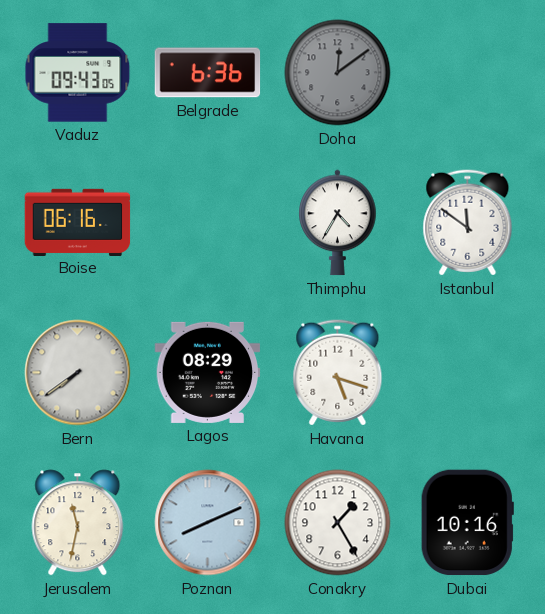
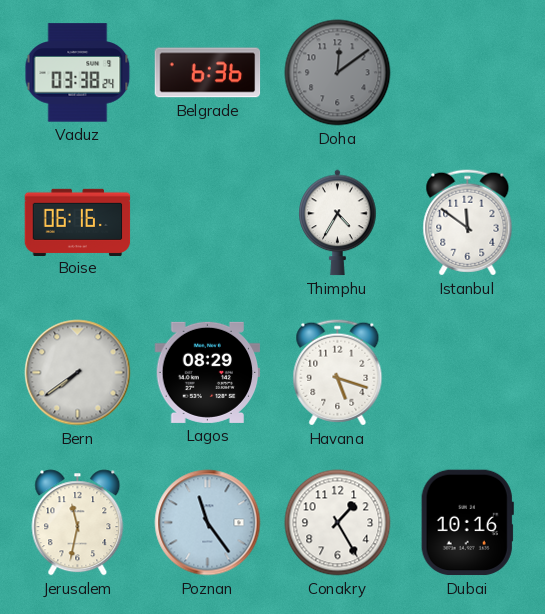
Vaduz: 09:43 -> 03:38
Poznan: 8:11 -> 11:24
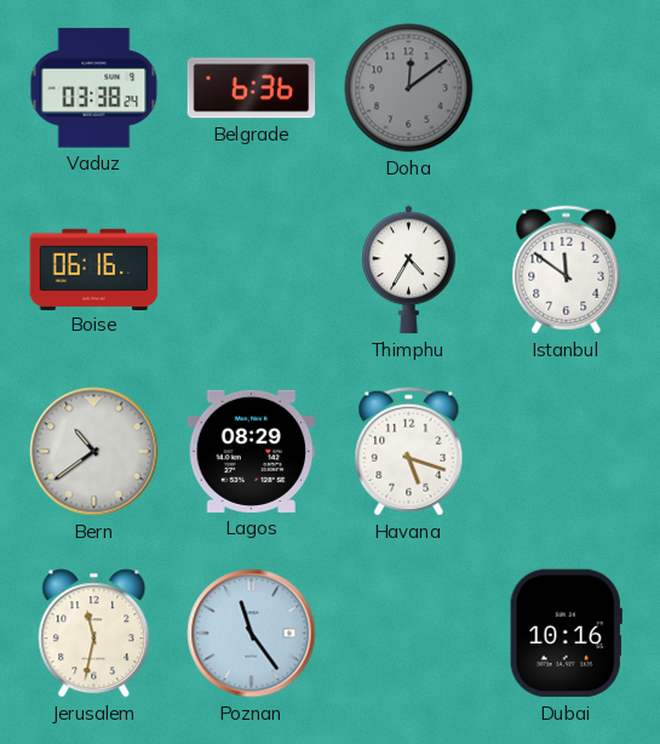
Bern: 7:39 -> 10:39
Conakry: 1:25 -> none
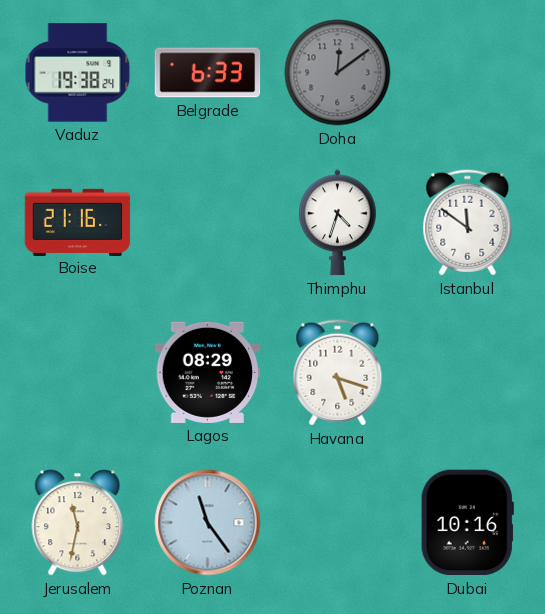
Vaduz: 03:38 -> 19:38
Belgrade: 6:36 -> 6:33
Boise: 06:16 -> 21:16
Thimphu: 4:35 -> 4:33
Bern: 10:39 -> none
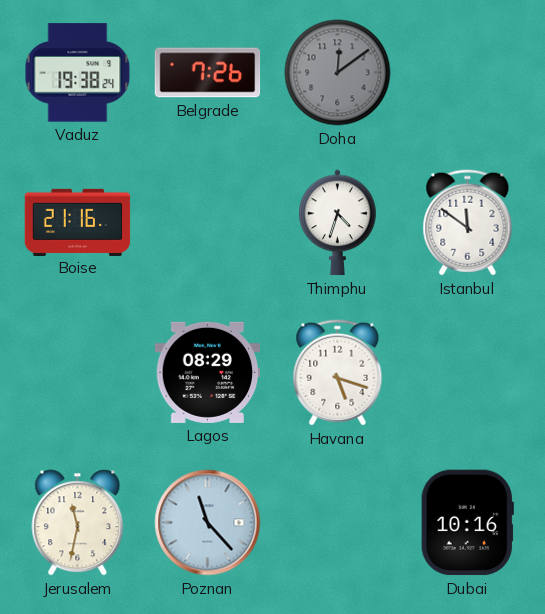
Belgrade: 6:33 -> 7:26
Poznan: 11:24 -> 11:23
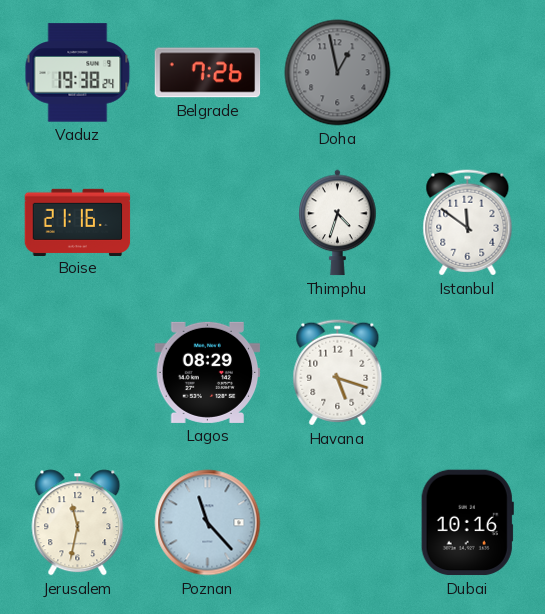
Doha: 12:09 -> 12:58
